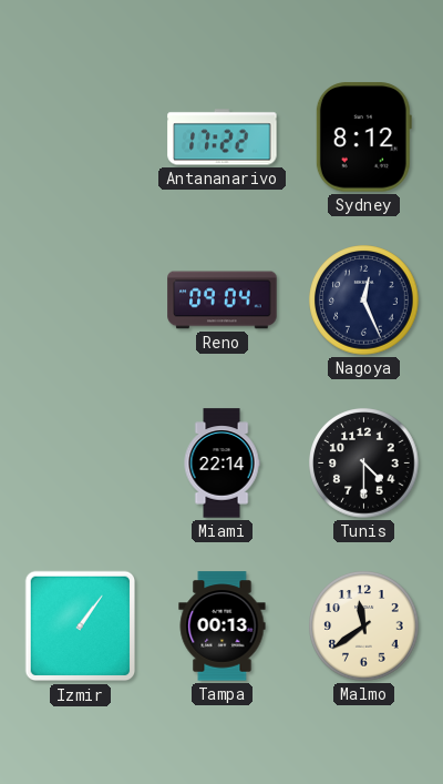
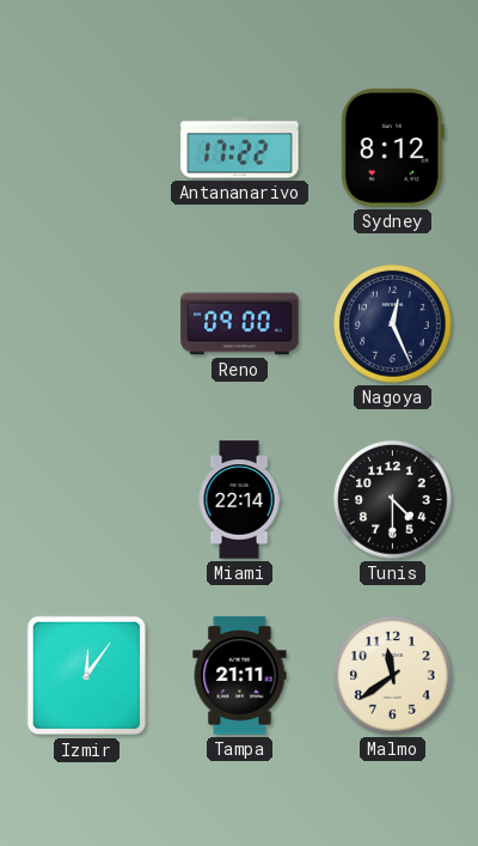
Reno: 09:04 -> 09:00
Izmir: 1:06 -> 12:06
Tampa: 00:13 -> 21:11
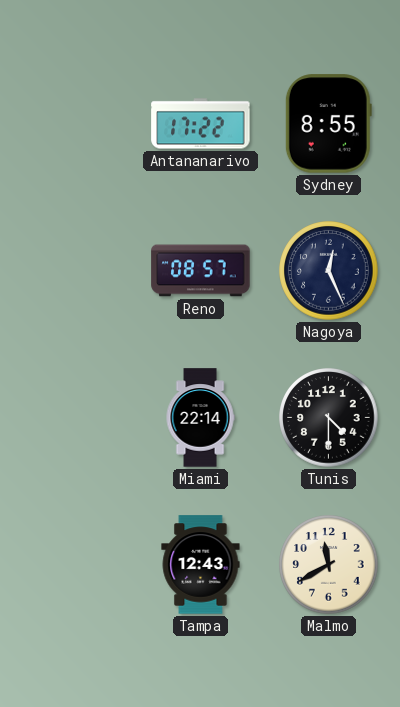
Sydney: 8:12 -> 8:55
Reno: 09:00 -> 08:57
Izmir: 12:06 -> none
Tampa: 21:11 -> 12:43
Malmo: 11:39 -> 11:40
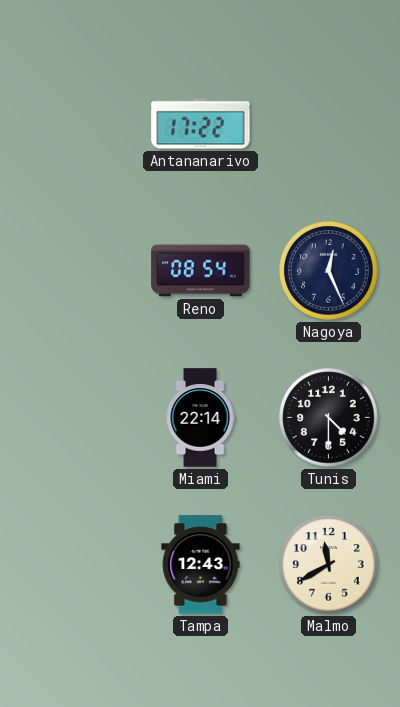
Sydney: 8:55 -> none
Reno: 08:57 -> 08:54
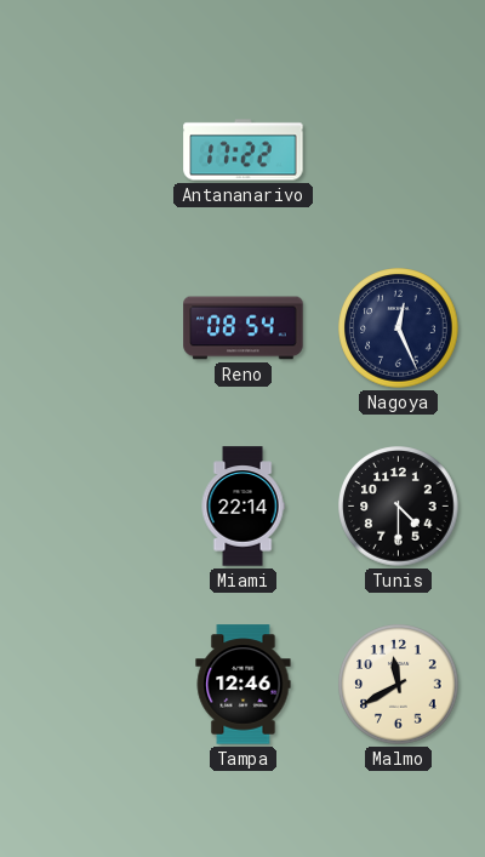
Tampa: 12:43 -> 12:46
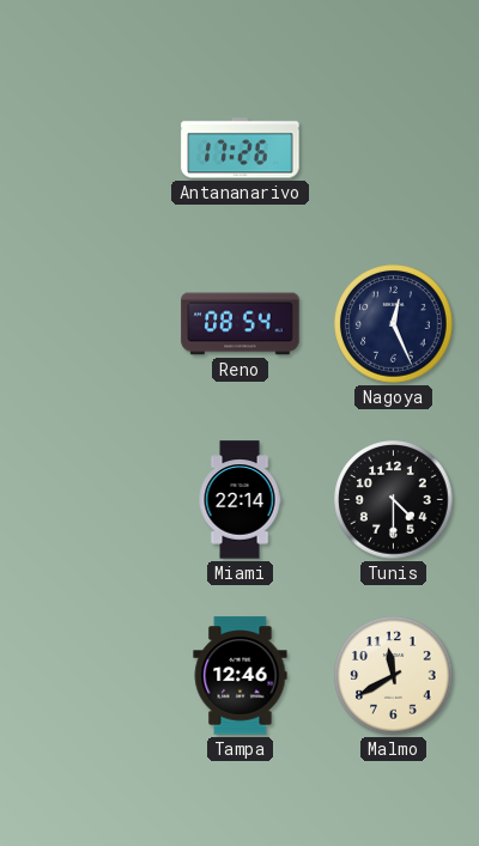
Antananarivo: 17:22 -> 17:26
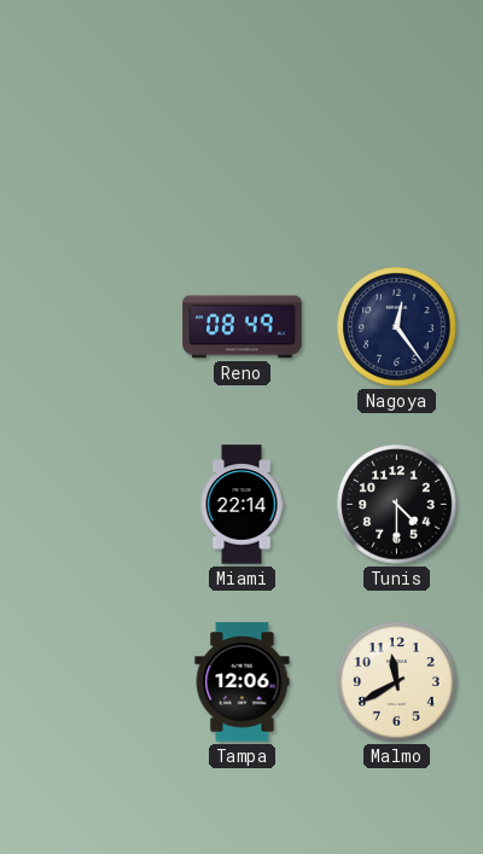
Antananarivo: 17:26 -> none
Reno: 08:54 -> 08:49
Nagoya: 12:26 -> 12:24
Tampa: 12:46 -> 12:06
